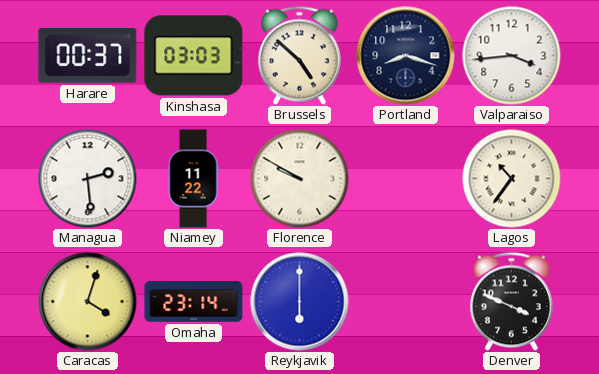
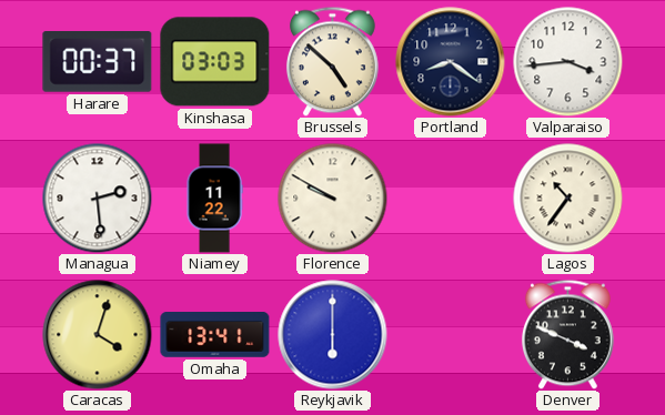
Portland: 8:18 -> 8:21
Omaha: 23:14 -> 13:41
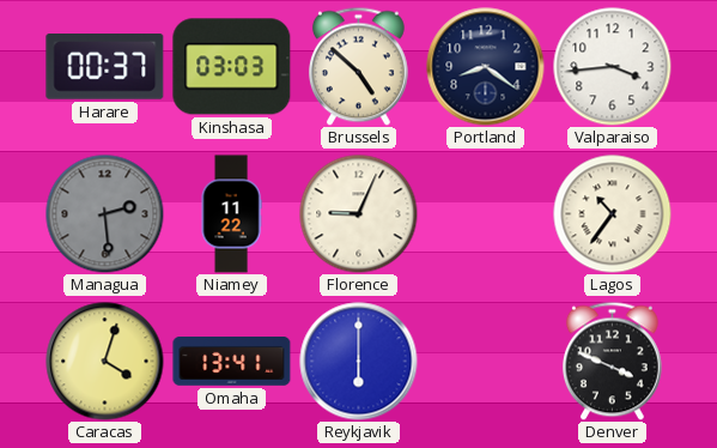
Managua dial: white -> grey
Florence: 9:50 -> 9:04
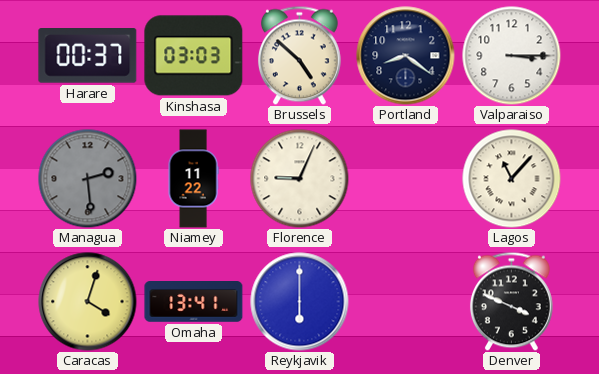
Valparaiso: 3:44 -> 3:15
Lagos: 10:36 -> 11:07
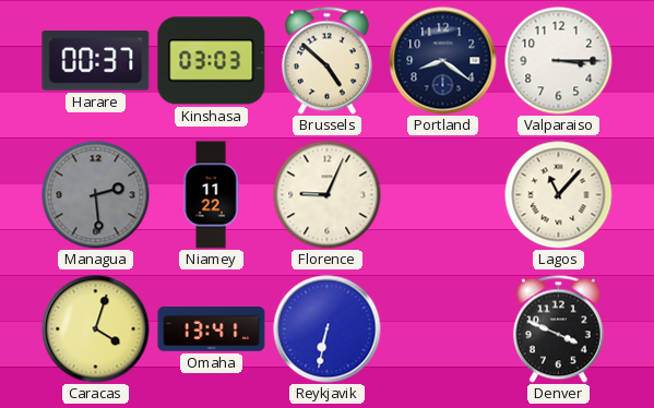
Reykjavik: 6:00 -> 6:32
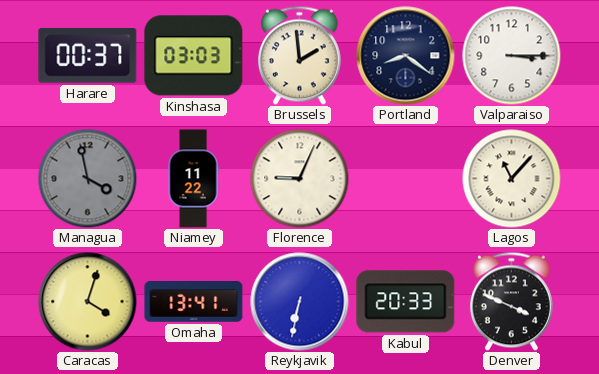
Brussels: 4:52 -> 1:59
Managua: 2:29 -> 3:58
Kabul: none -> 20:33
